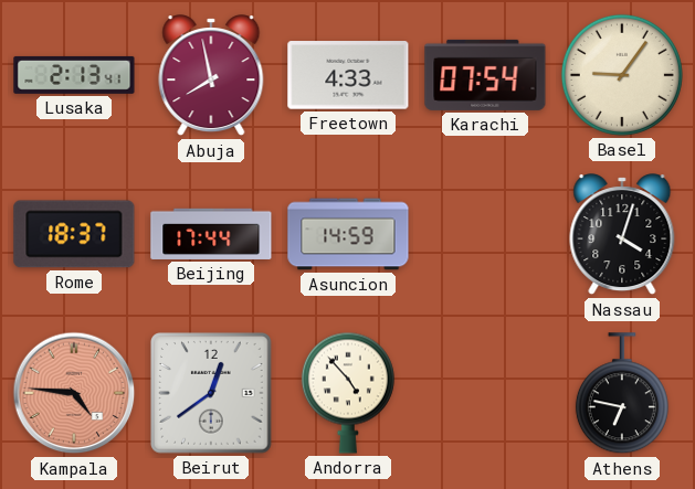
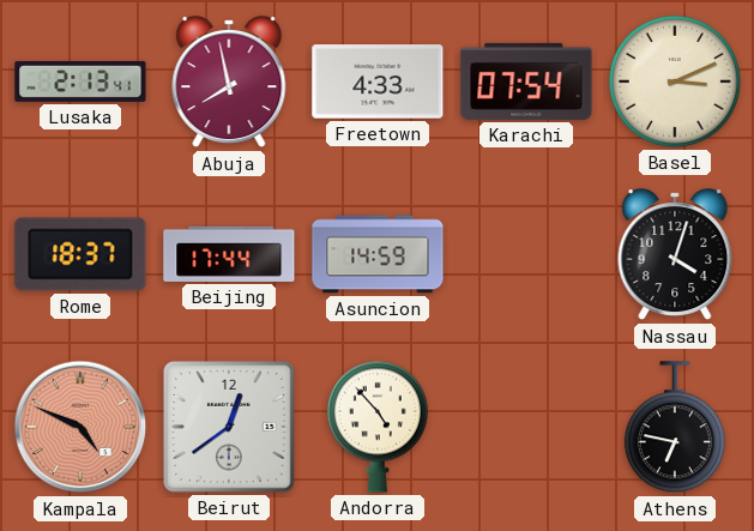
Basel: 9:06 -> 3:11
Kampala: 4:46 -> 4:49
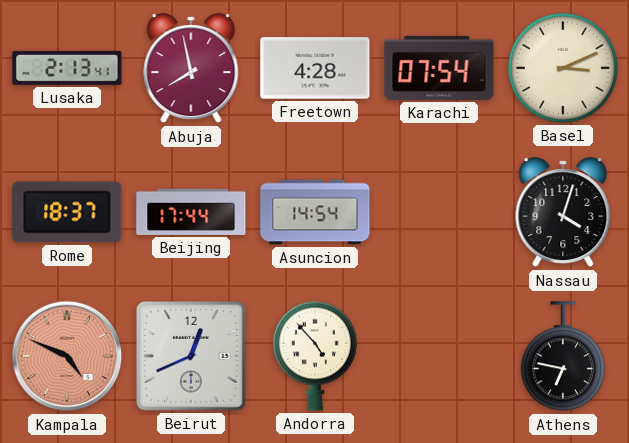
Freetown: 4:33 -> 4:28
Asuncion: 14:59 -> 14:54
Beirut: 12:39 -> 12:41
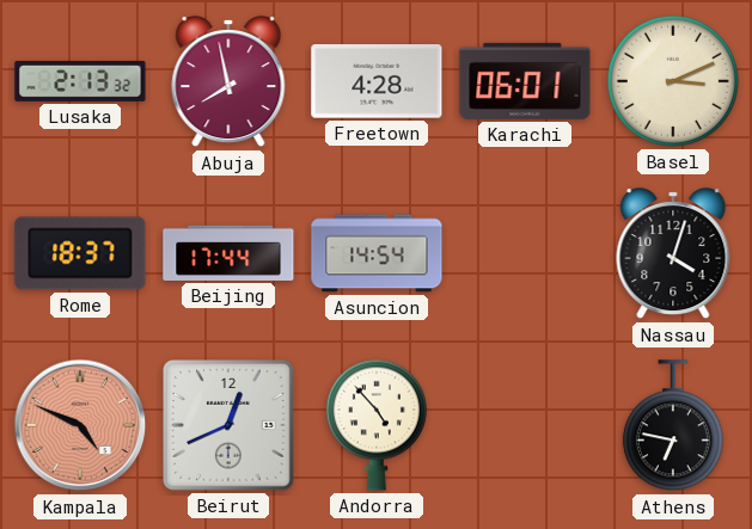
Lusaka: 2:13:41 -> 2:13:32
Karachi: 07:54 -> 06:01
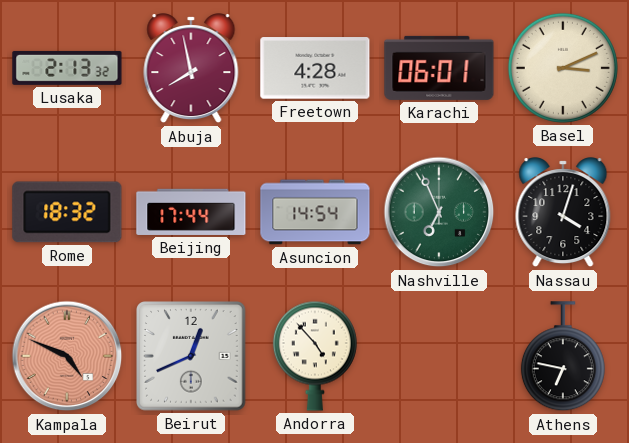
Rome: 18:37 -> 18:32
Nashville: none -> 6:56
